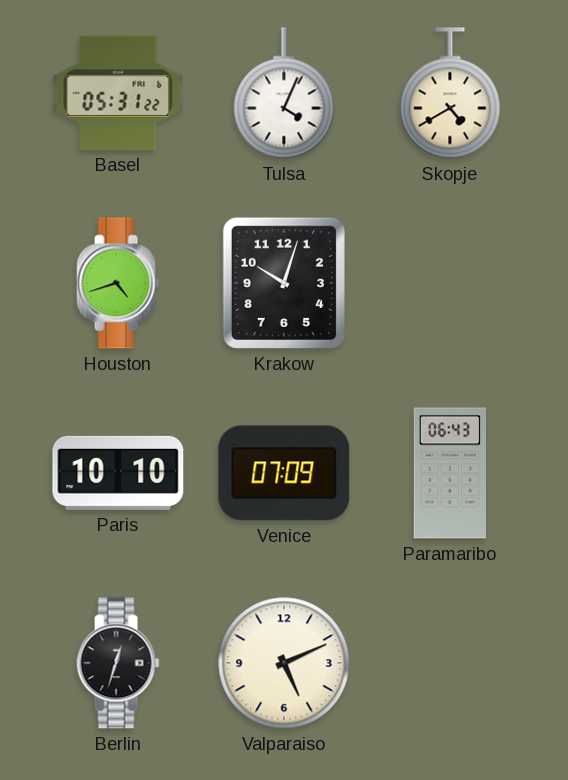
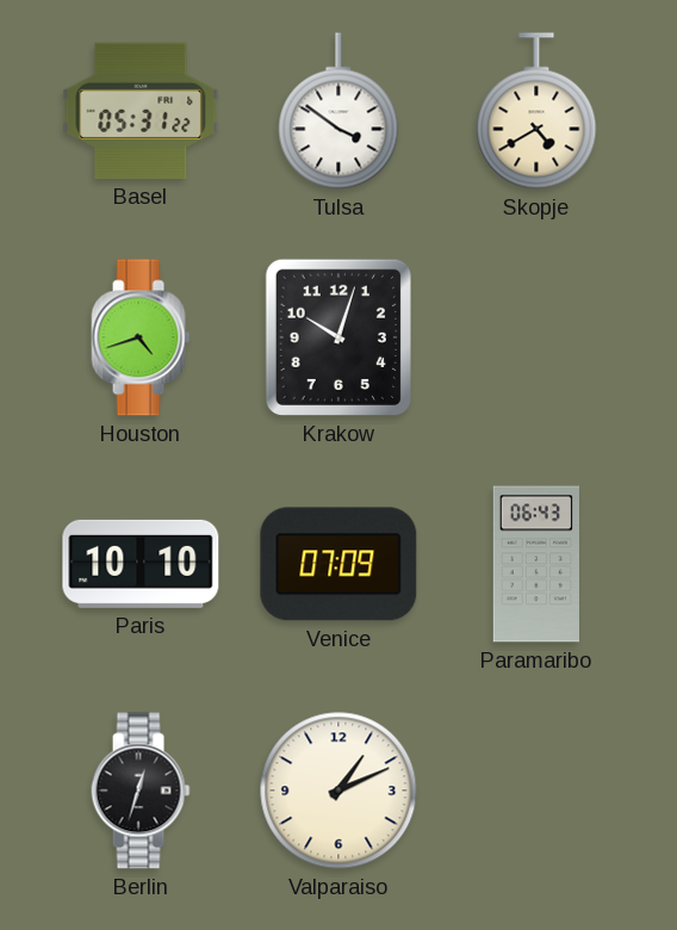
Tulsa: 4:04 -> 3:51
Valparaiso: 5:11 -> 1:11
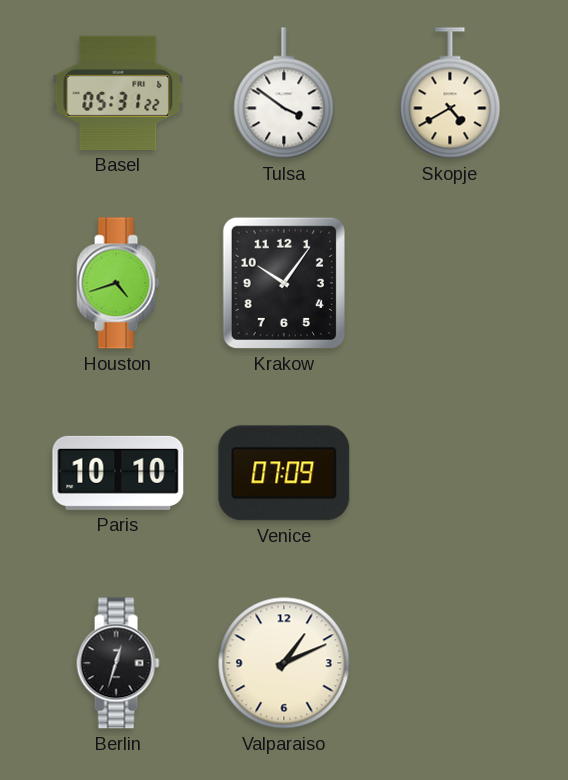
Krakow: 10:03 -> 10:06
Paramaribo: 06:43 -> none
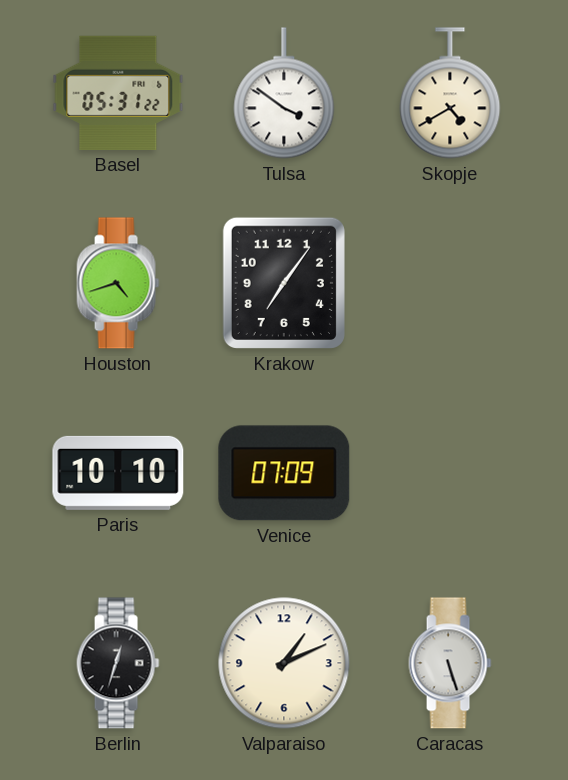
Krakow: 10:06 -> 7:06
Caracas: none -> 5:27
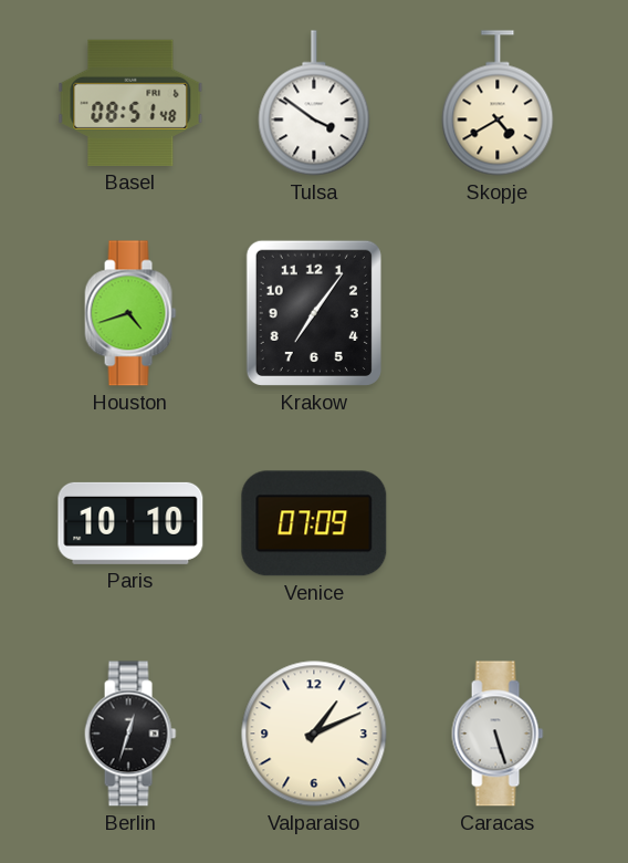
Basel: 05:31 -> 08:51
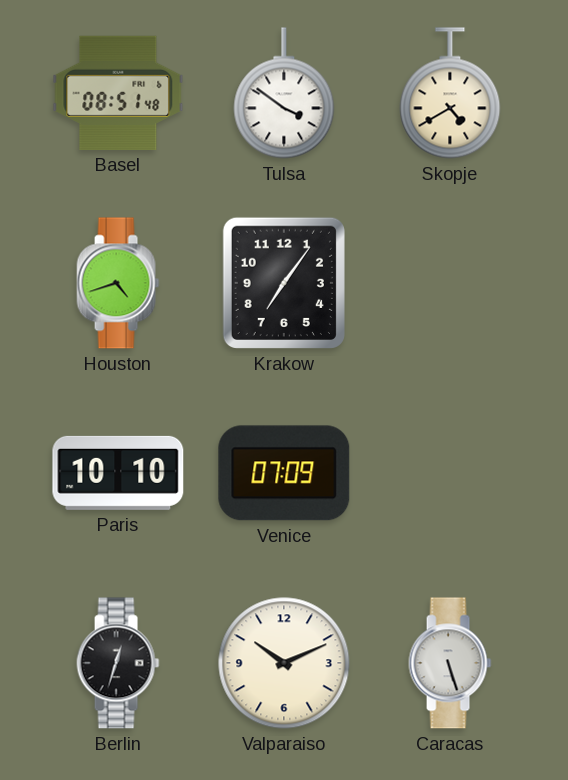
Valparaiso: 1:11 -> 10:11
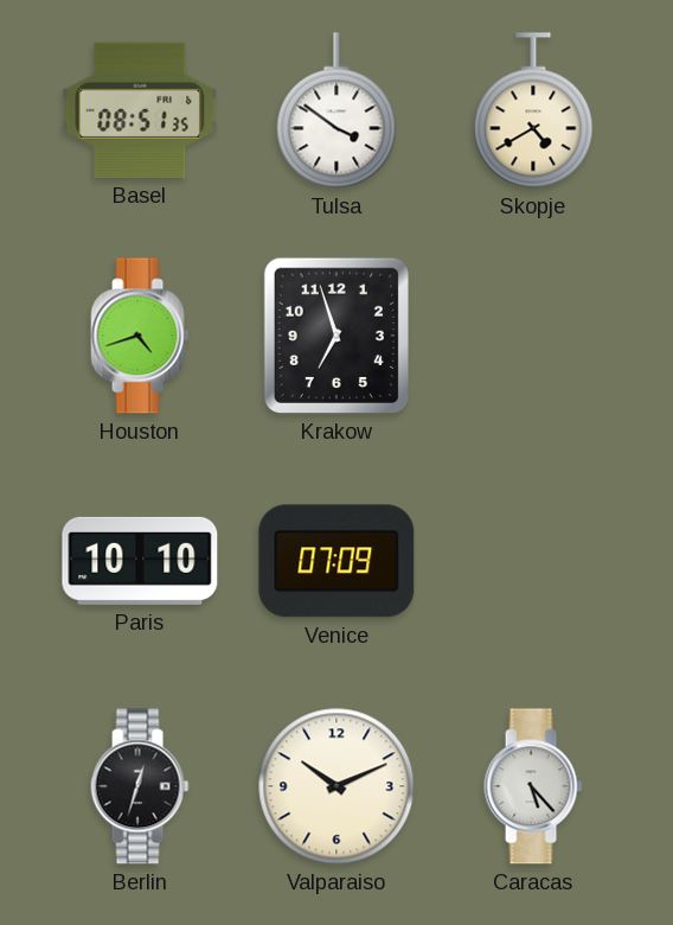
Basel: 08:51:48 -> 08:51:35
Krakow: 7:06 -> 6:57
Caracas: 5:27 -> 5:23
